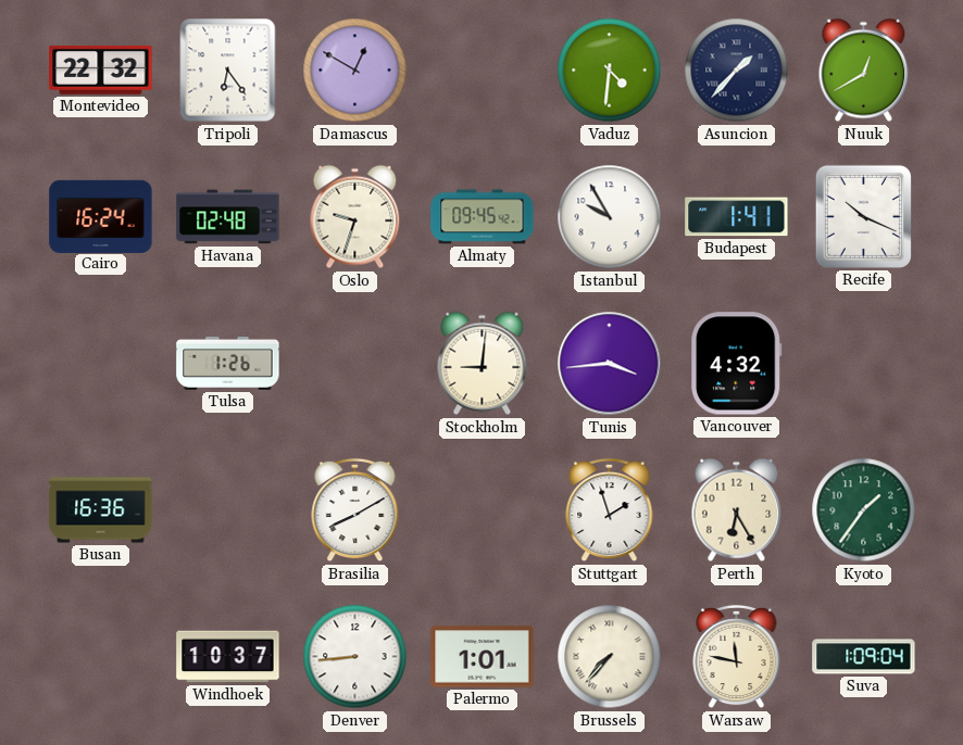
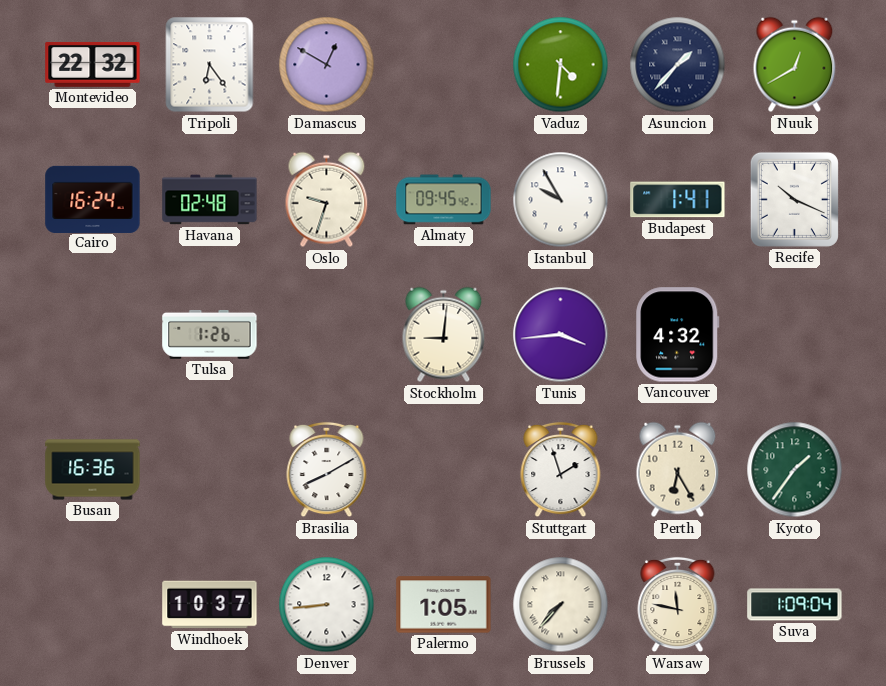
Palermo: 1:01 -> 1:05
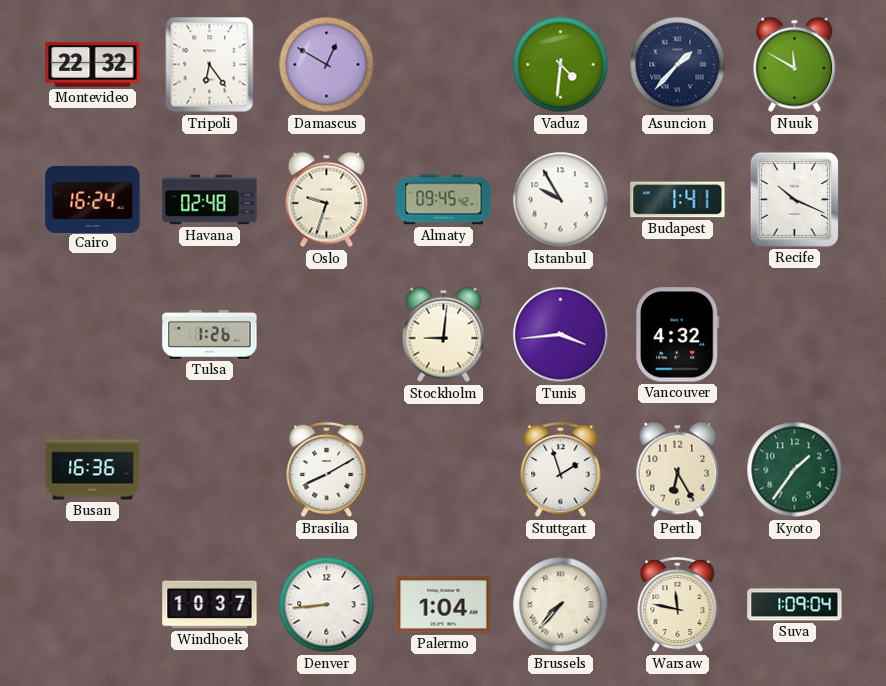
Nuuk: 12:40 -> 11:50
Palermo: 1:05 -> 1:04
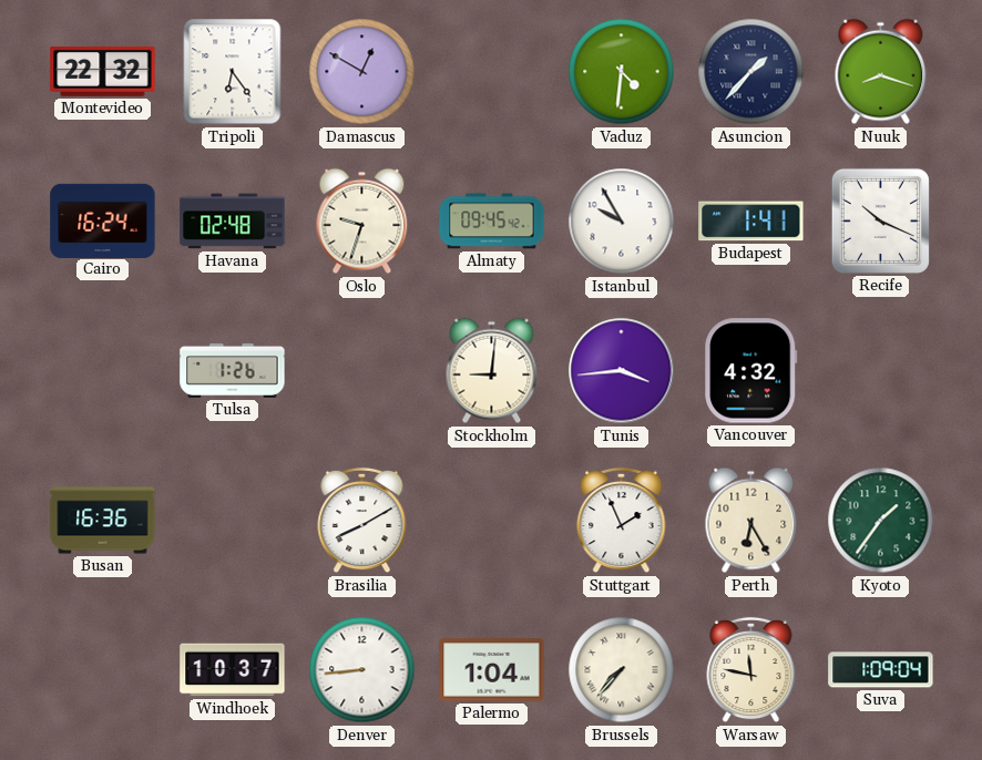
Nuuk: 11:50 -> 8:18
Stuttgart: 1:57 -> 1:56
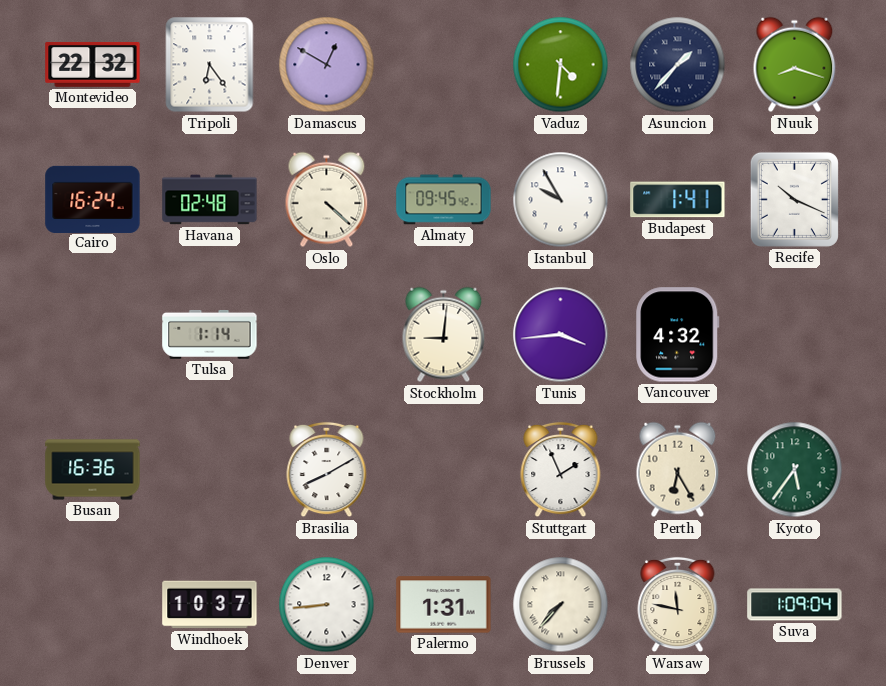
Oslo: 9:33 -> 4:22
Tulsa: 1:26 -> 1:14
Kyoto: 1:36 -> 5:36
Palermo: 1:04 -> 1:31
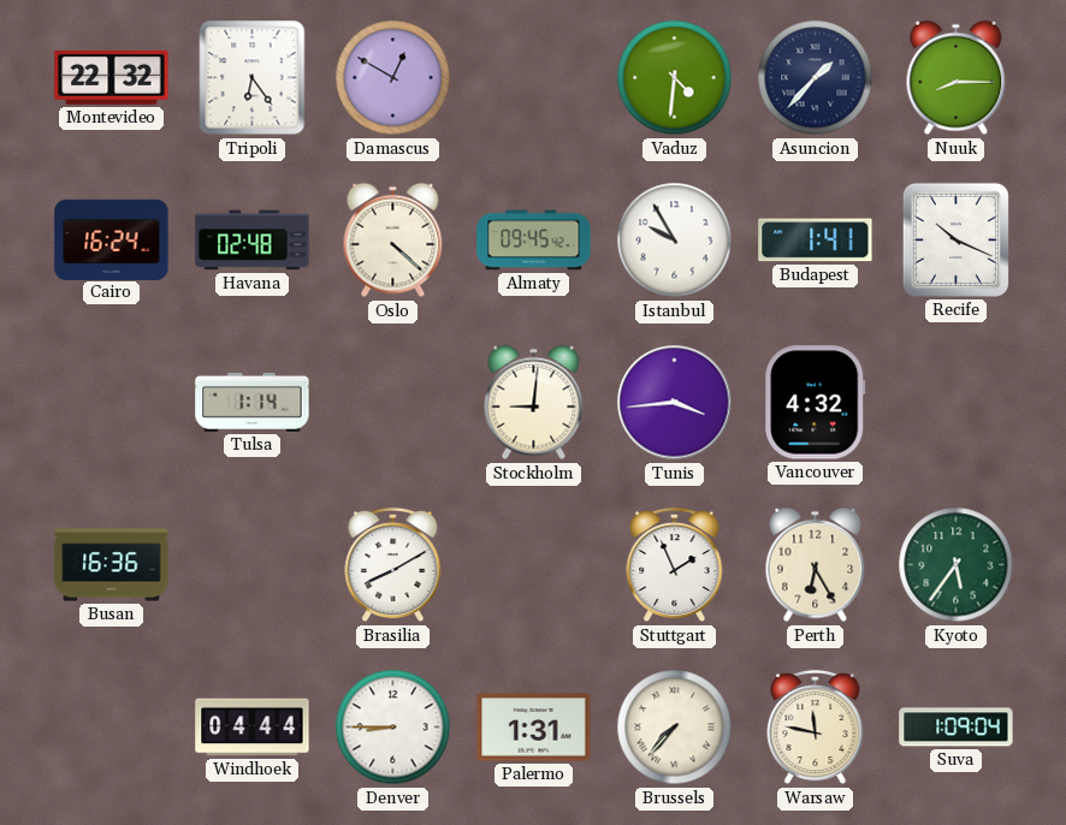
Nuuk: 8:18 -> 8:15
Windhoek: 10:37 -> 04:44
Denver: 8:44 -> 8:45
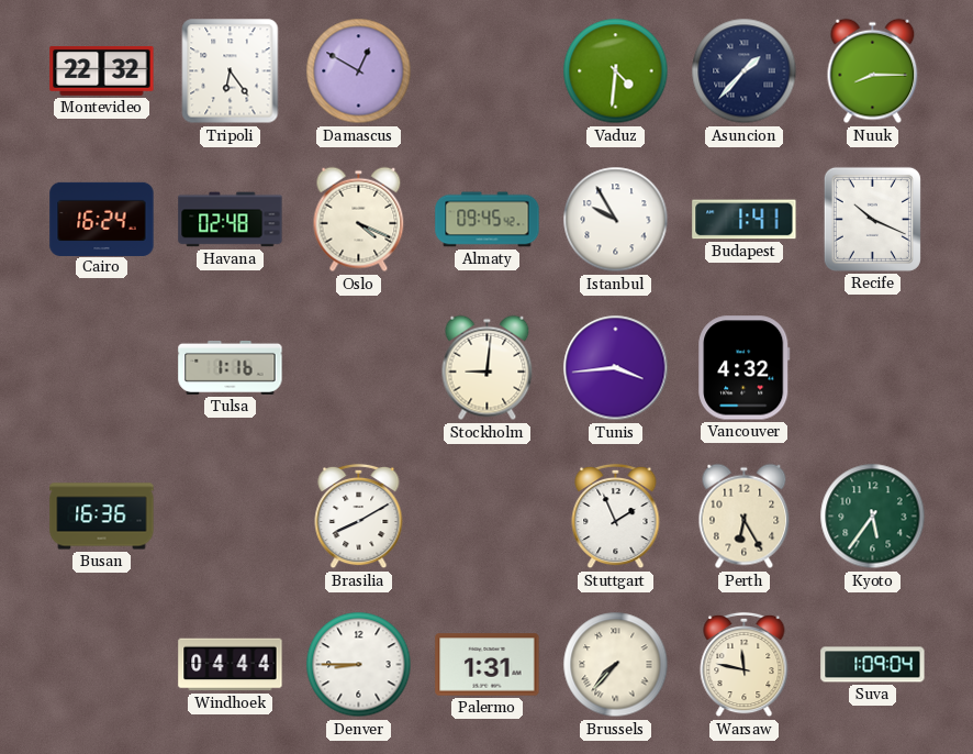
Oslo: 4:22 -> 4:19
Tulsa: 1:14 -> 1:16
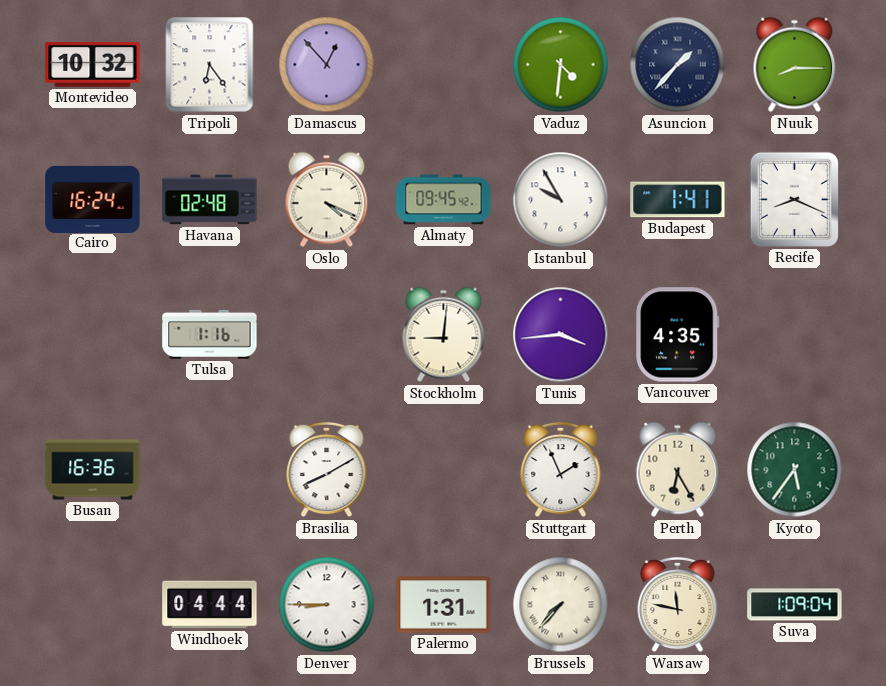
Montevideo: 22:32 -> 10:32
Damascus: 12:50 -> 12:53
Recife: 10:19 -> 8:19
Vancouver: 4:32 -> 4:35
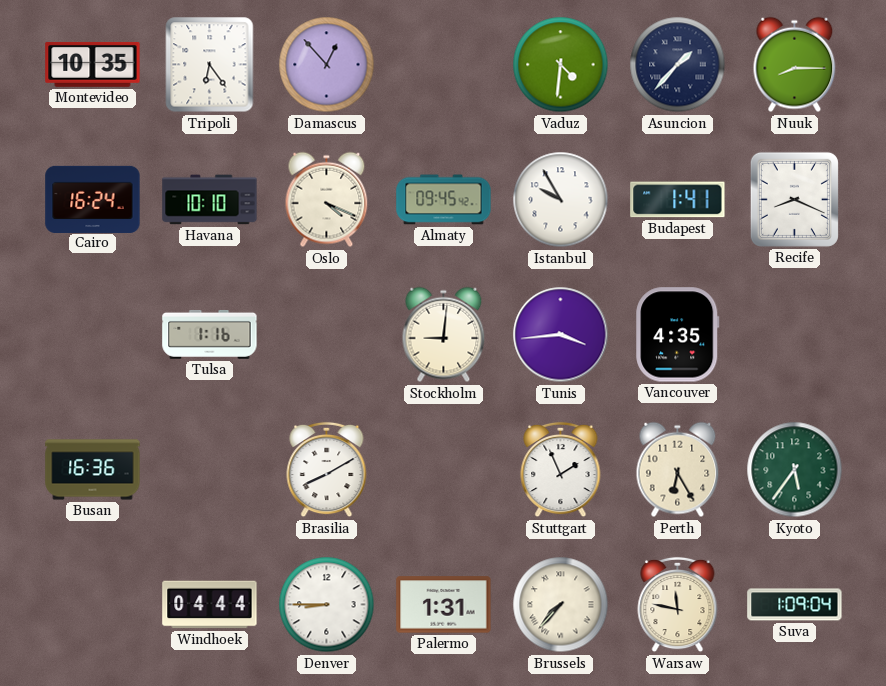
Montevideo: 10:32 -> 10:35
Havana: 02:48 -> 10:10
